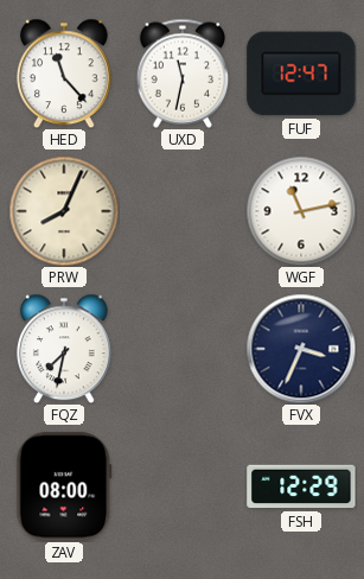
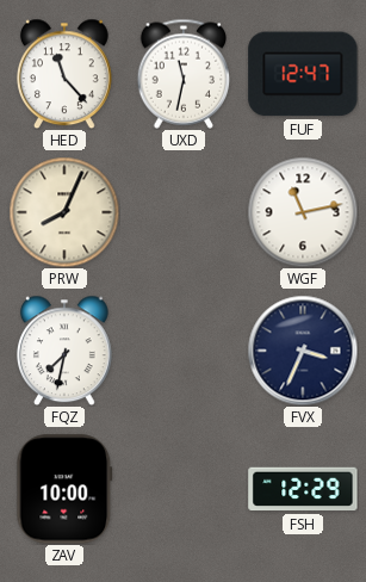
ZAV: 08:00 -> 10:00
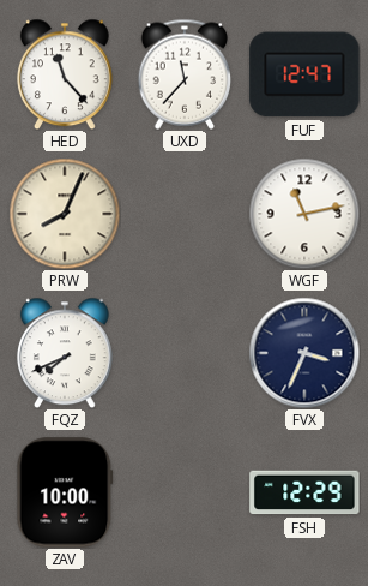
UXD: 11:32 -> 11:37
FQZ: 7:32 -> 7:41
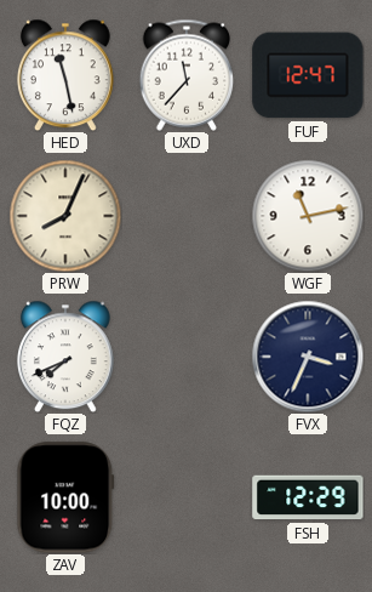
HED: 11:23 -> 11:28
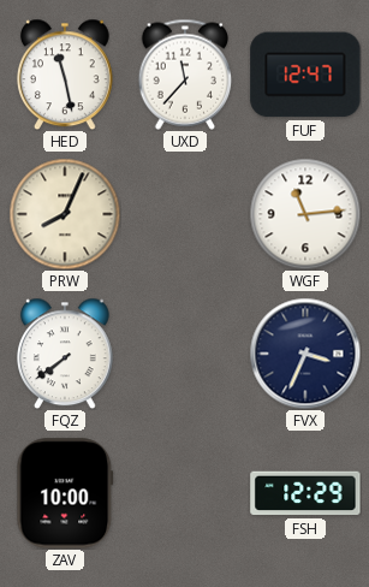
WGF: 11:13 -> 11:14
FQZ: 7:41 -> 7:39
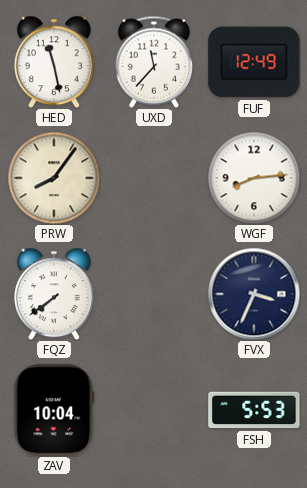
FUF: 12:47 -> 12:49
PRW: 8:04 -> 8:06
WGF: 11:14 -> 8:14
ZAV: 10:00 -> 10:04
FSH: 12:29 -> 5:53
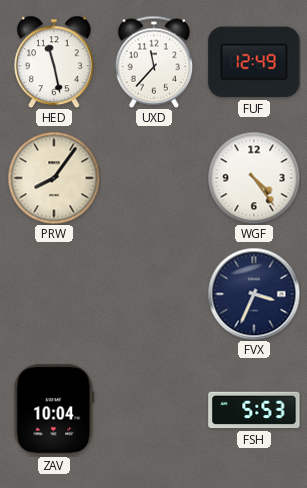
WGF: 8:14 -> 4:24
FQZ: 7:39 -> none
